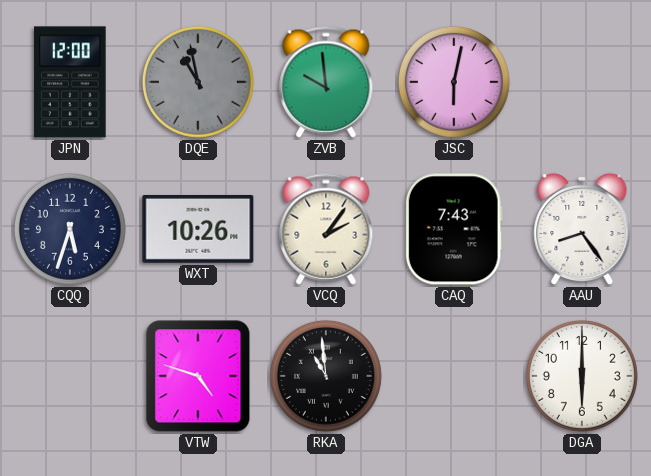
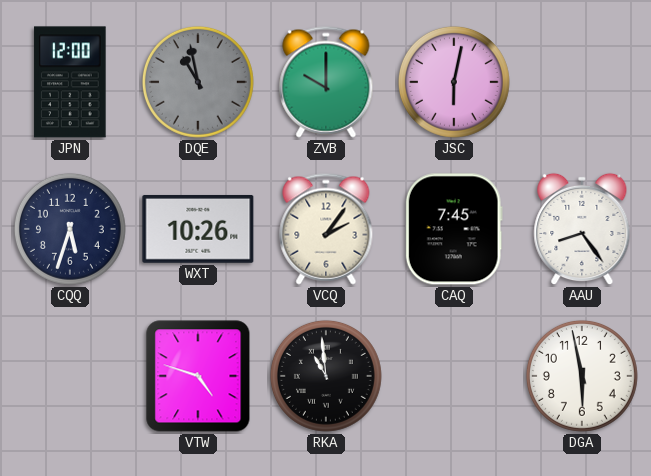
ZVB: 9:59 -> 10:00
CAQ: 7:43 -> 7:45
DGA: 6:00 -> 5:58
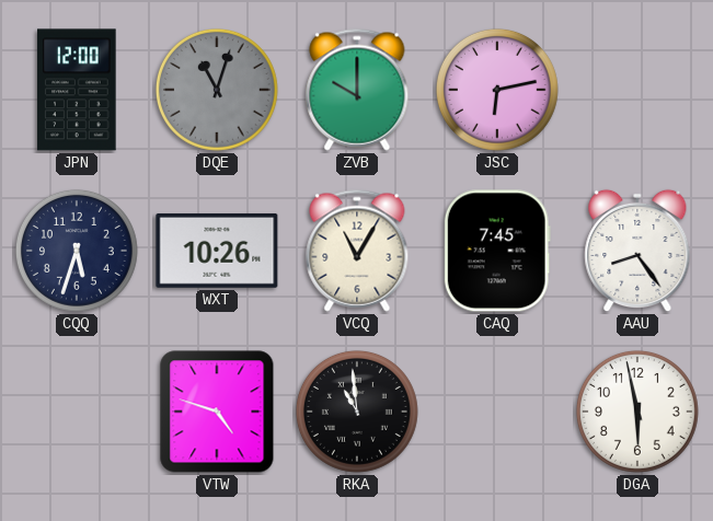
DQE: 10:58 -> 11:03
JSC: 6:02 -> 6:13
VCQ: 2:06 -> 11:05
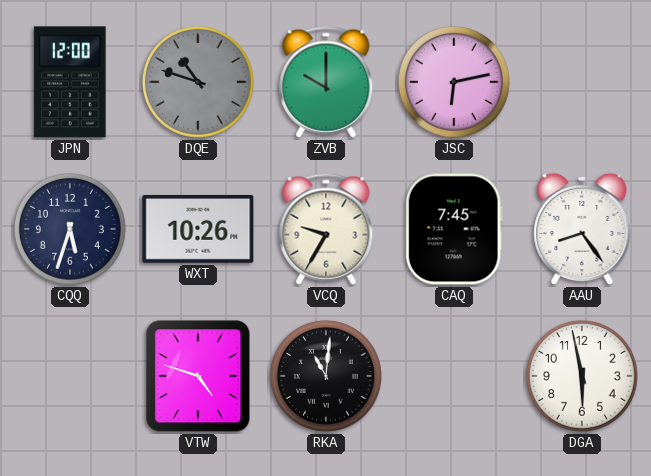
DQE: 11:03 -> 10:48
VCQ: 11:05 -> 9:35
RKA: 10:59 -> 11:01
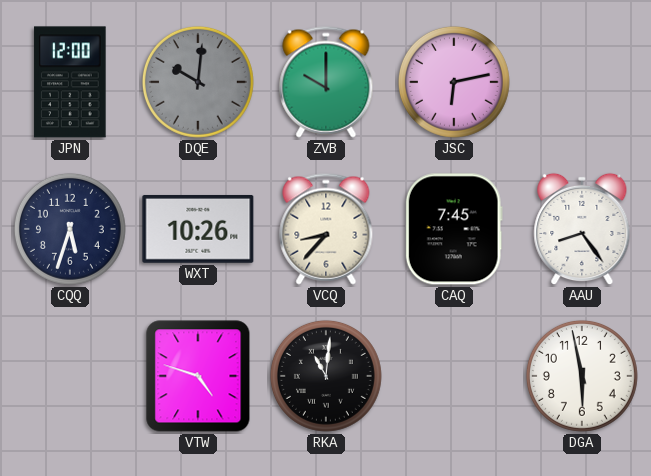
DQE: 10:48 -> 10:01
VCQ: 9:35 -> 8:37
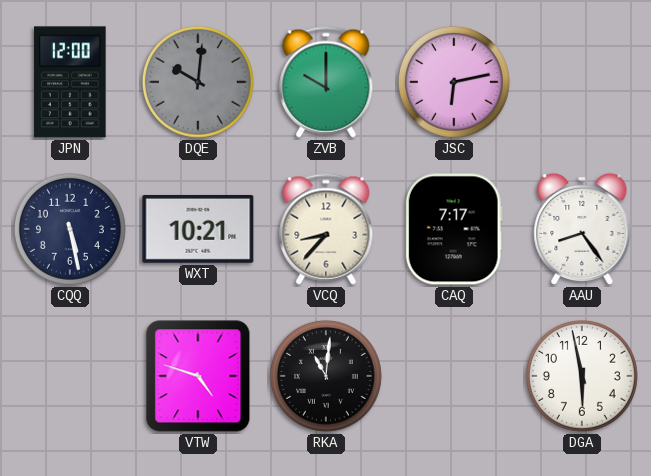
CQQ: 5:33 -> 5:28
WXT: 10:26 -> 10:21
CAQ: 7:45 -> 7:17
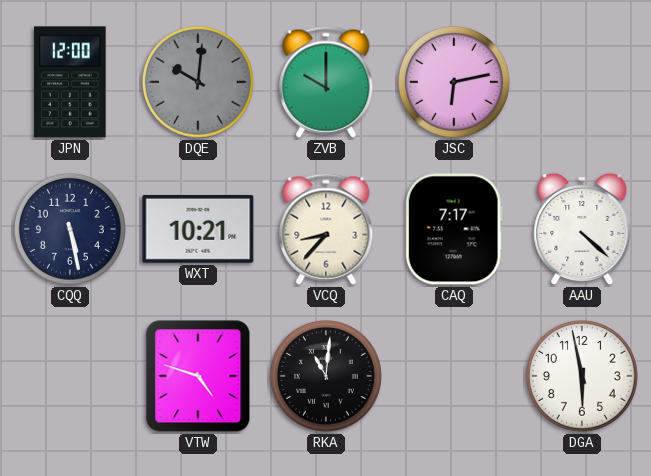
AAU: 8:24 -> 4:22
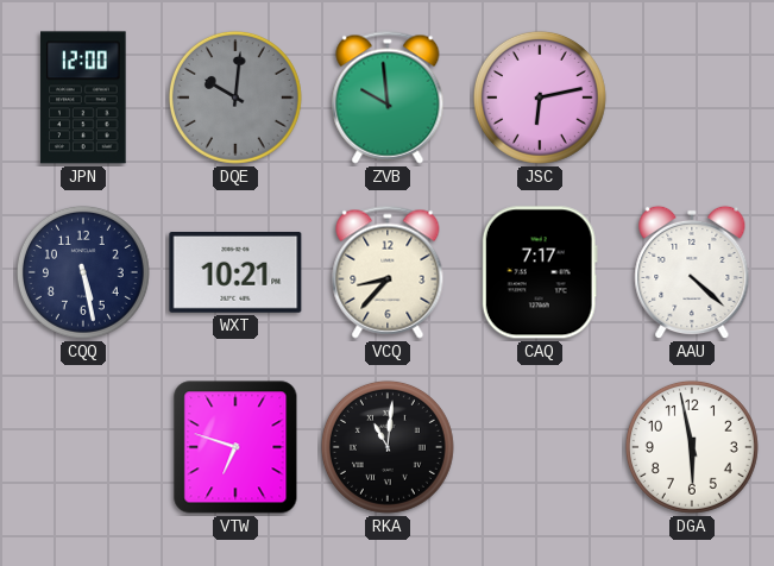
ZVB: 10:00 -> 9:59
VTW: 4:48 -> 6:48
